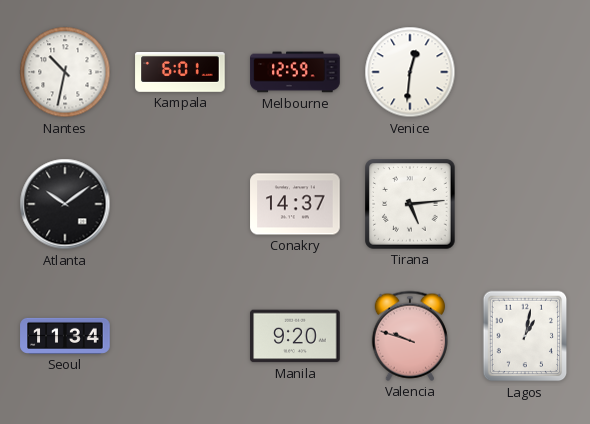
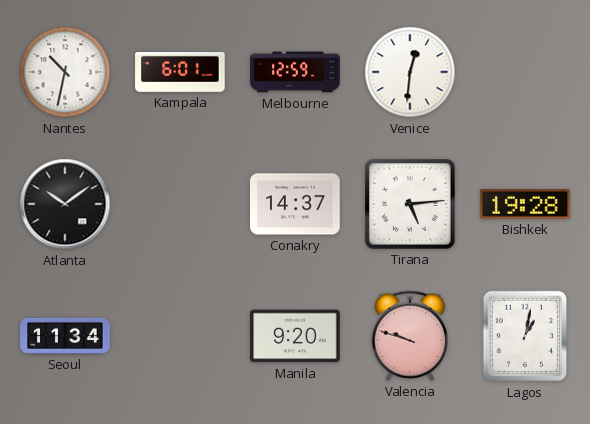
Bishkek: none -> 19:28
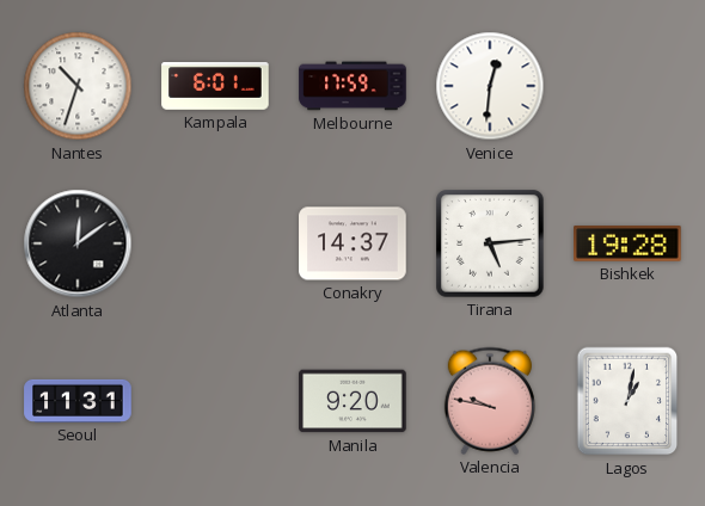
Nantes: 10:32 -> 10:33
Melbourne: 12:59 -> 17:59
Atlanta: 10:09 -> 12:09
Seoul: 11:34 -> 11:31
Valencia: 9:48 -> 9:47
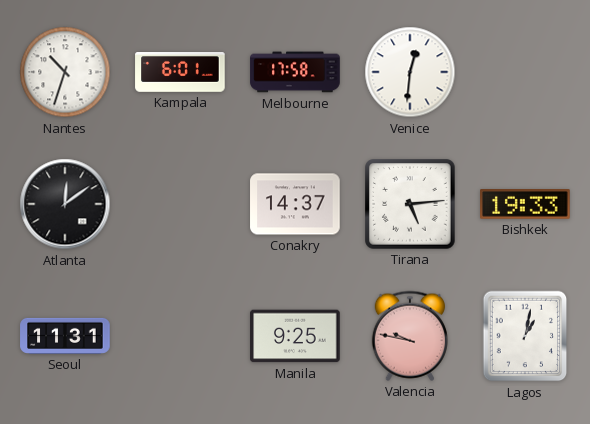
Melbourne: 17:59 -> 17:58
Bishkek: 19:28 -> 19:33
Manila: 9:20 -> 9:25
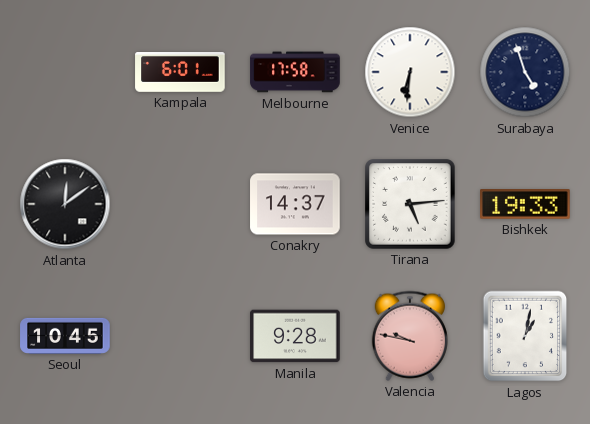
Nantes: 10:33 -> none
Venice: 12:31 -> 6:31
Surabaya: none -> 4:57
Seoul: 11:31 -> 10:45
Manila: 9:25 -> 9:28
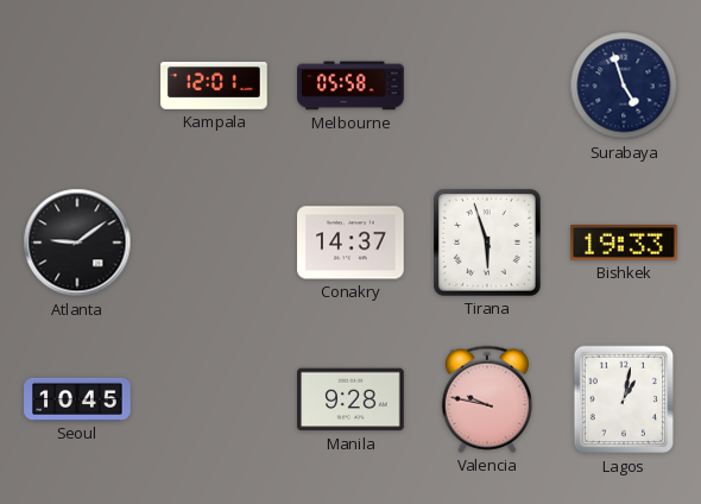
Kampala: 6:01 -> 12:01
Melbourne: 17:58 -> 05:58
Venice: 6:31 -> none
Atlanta: 12:09 -> 9:09
Tirana: 5:14 -> 5:57
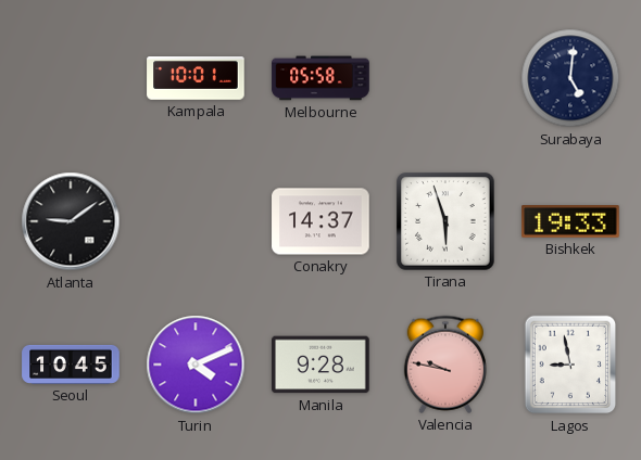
Kampala: 12:01 -> 10:01
Surabaya: 4:57 -> 5:01
Turin: none -> 4:11
Lagos: 1:02 -> 8:58
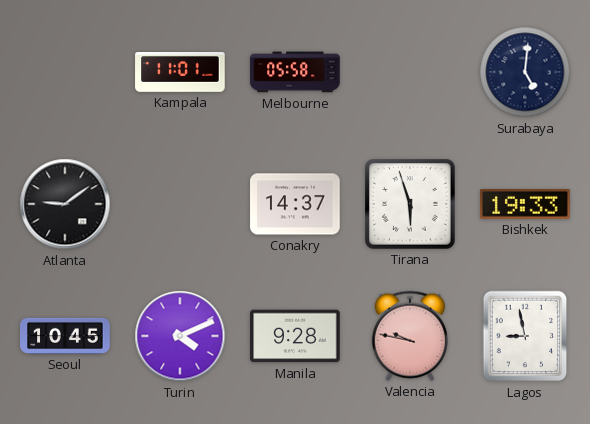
Kampala: 10:01 -> 11:01
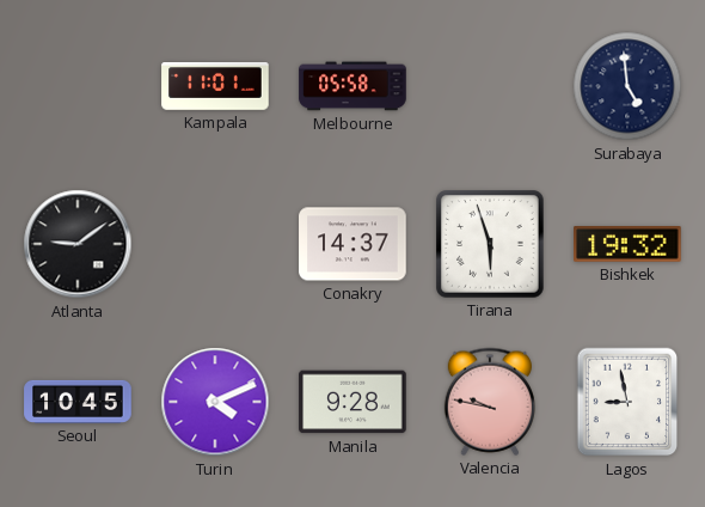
Surabaya: 5:01 -> 4:59
Bishkek: 19:33 -> 19:32
